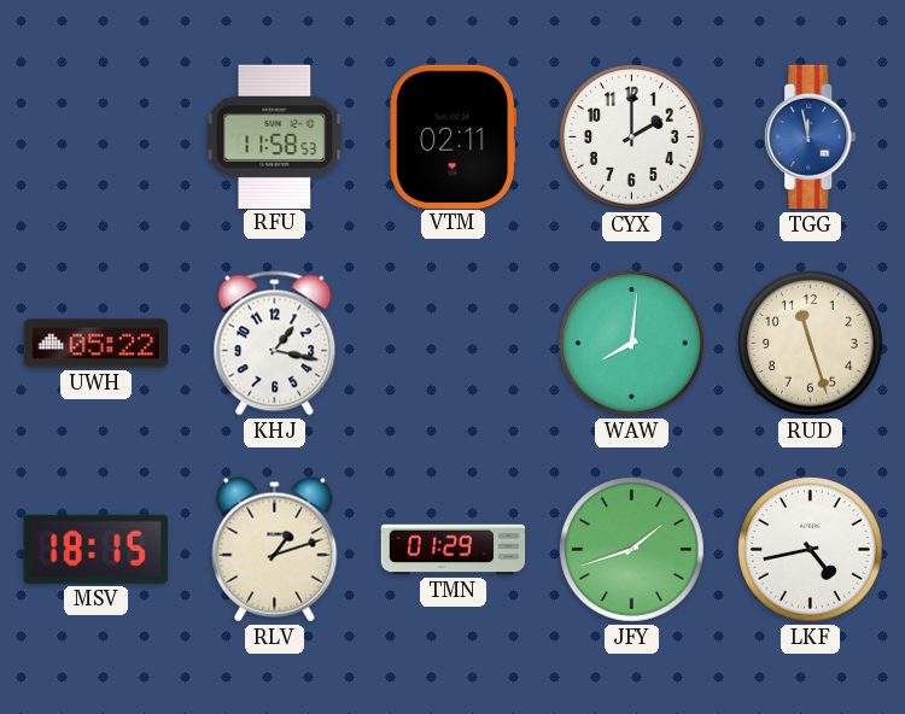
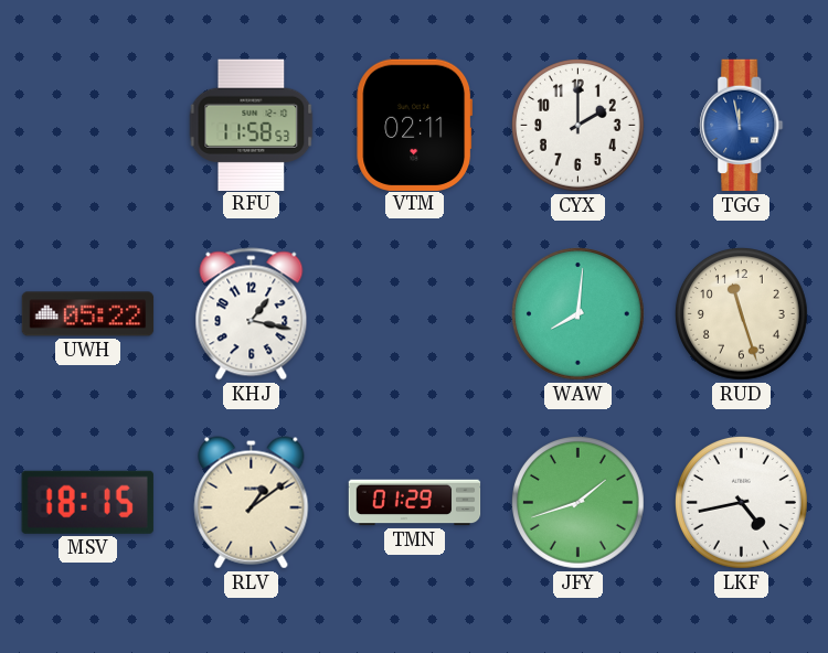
RLV: 1:12 -> 1:09
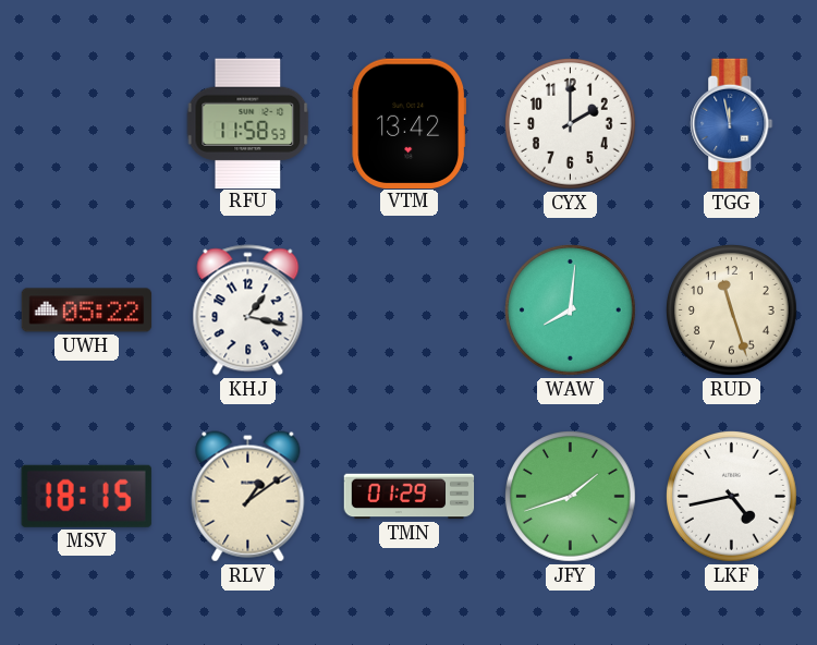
VTM: 02:11 -> 13:42
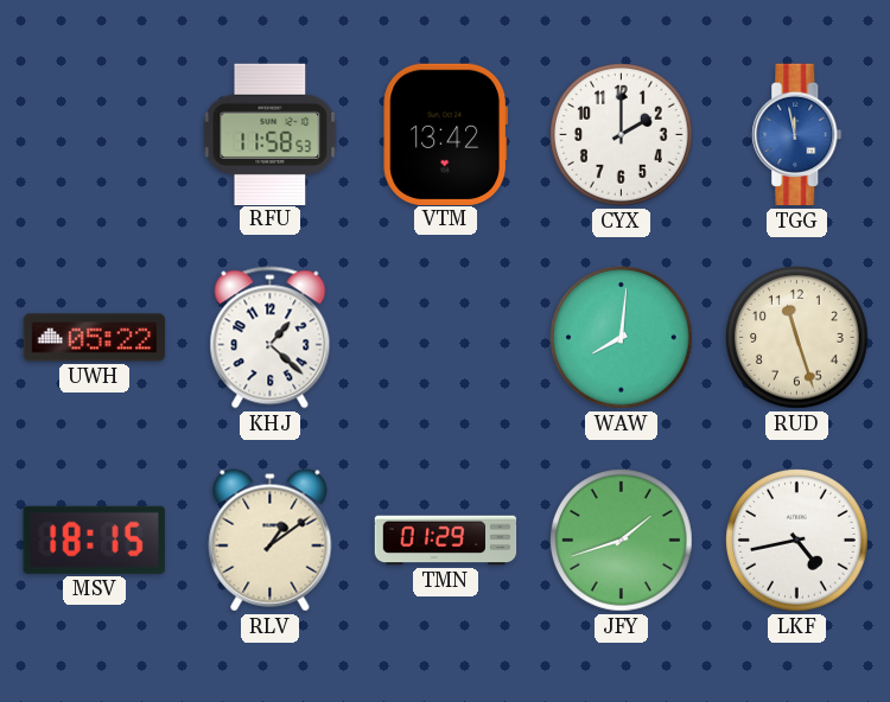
KHJ: 1:17 -> 1:22
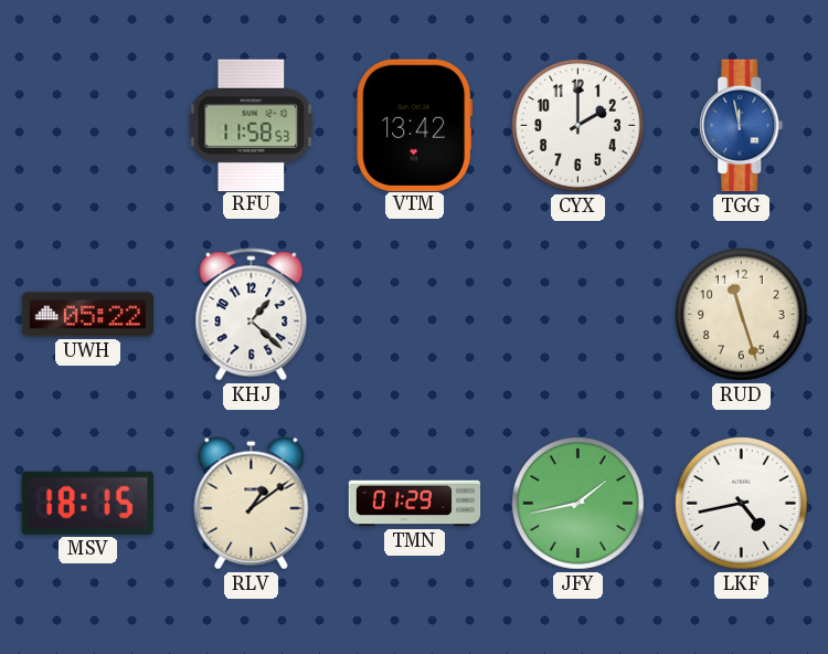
WAW: 8:01 -> none
JFY: 1:42 -> 1:43
